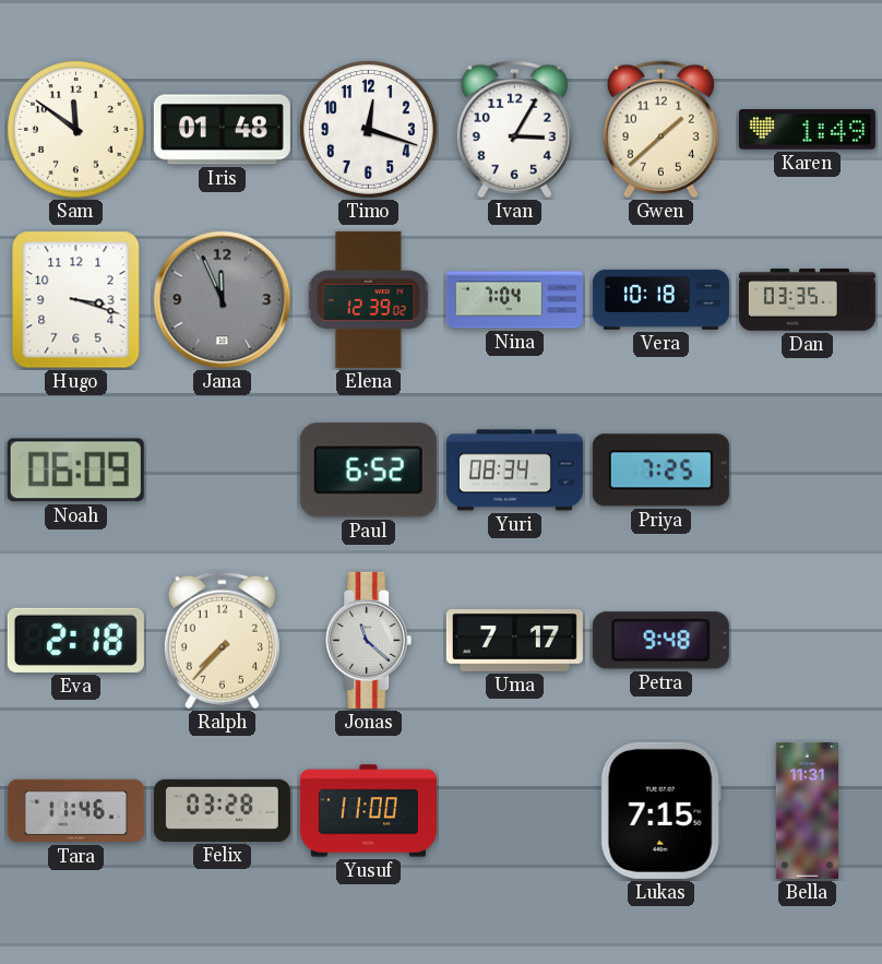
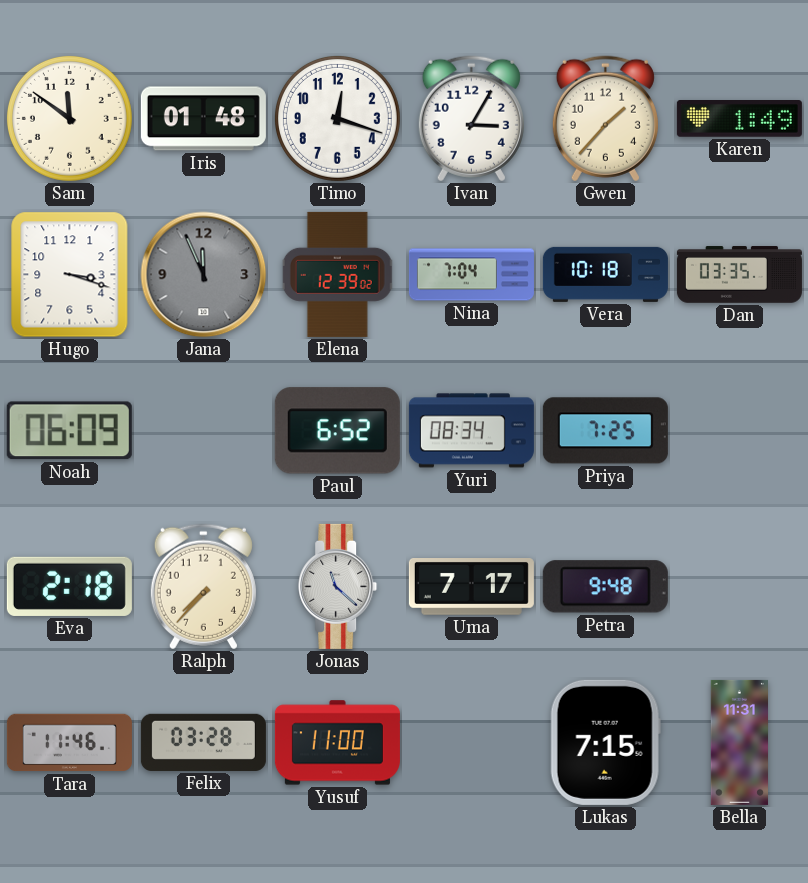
Gwen: 1:38 -> 1:37
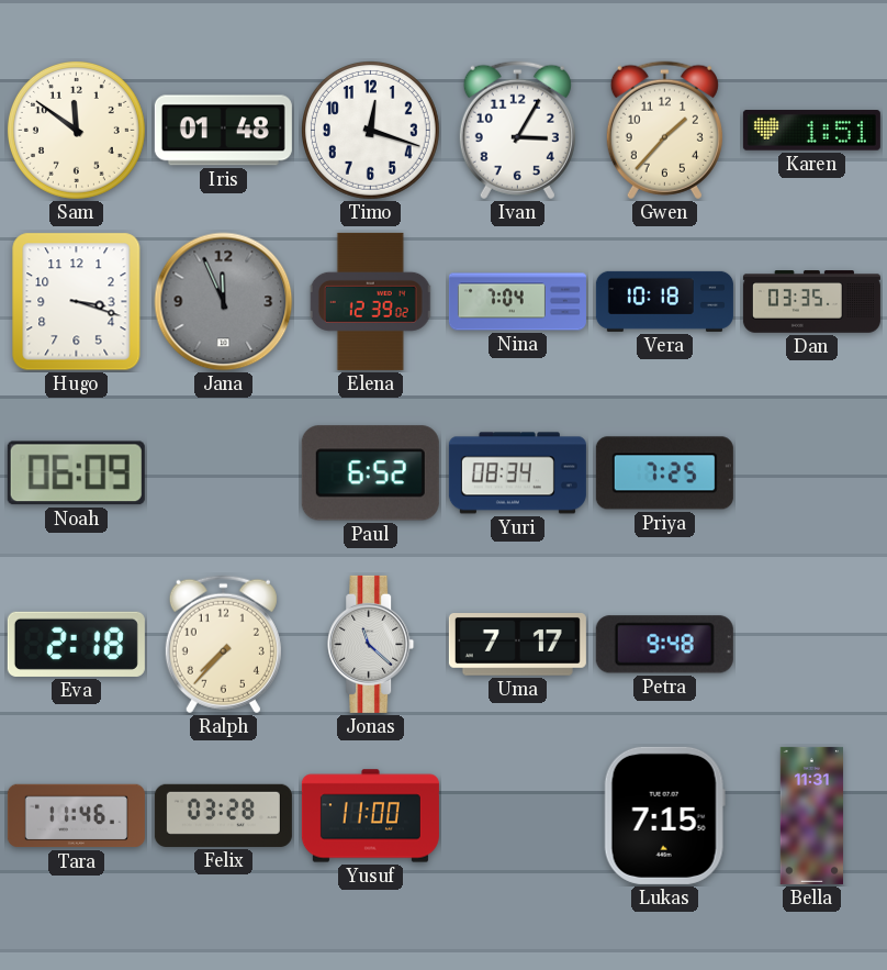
Karen: 1:49 -> 1:51
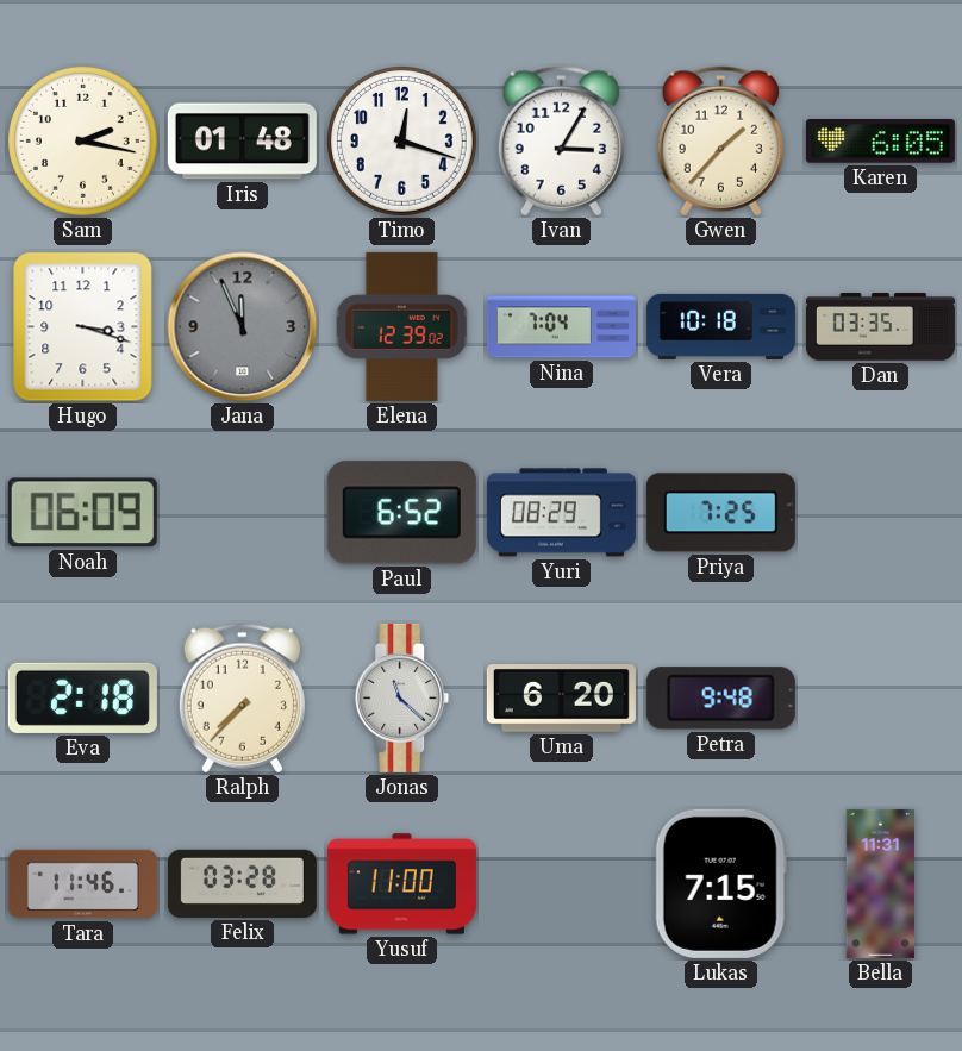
Sam: 11:51 -> 2:17
Karen: 1:51 -> 6:05
Yuri: 08:34 -> 08:29
Uma: 7:17 -> 6:20
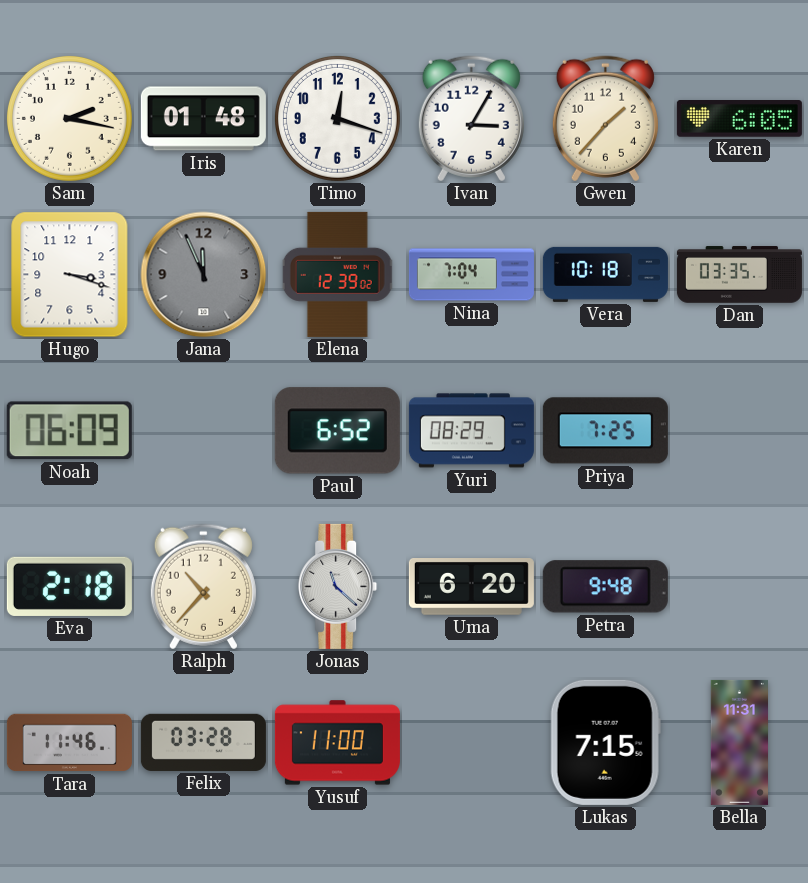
Ralph: 7:37 -> 10:37
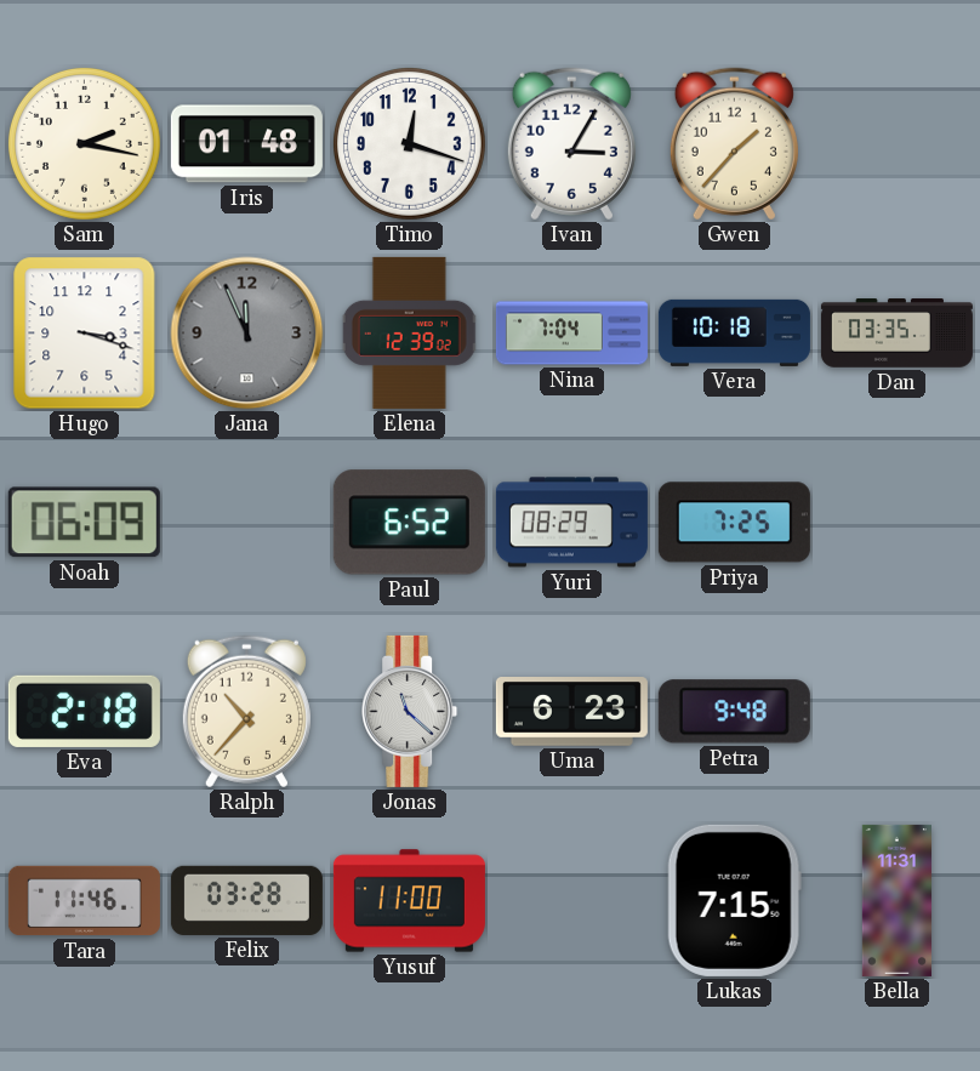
Karen: 6:05 -> none
Uma: 6:20 -> 6:23
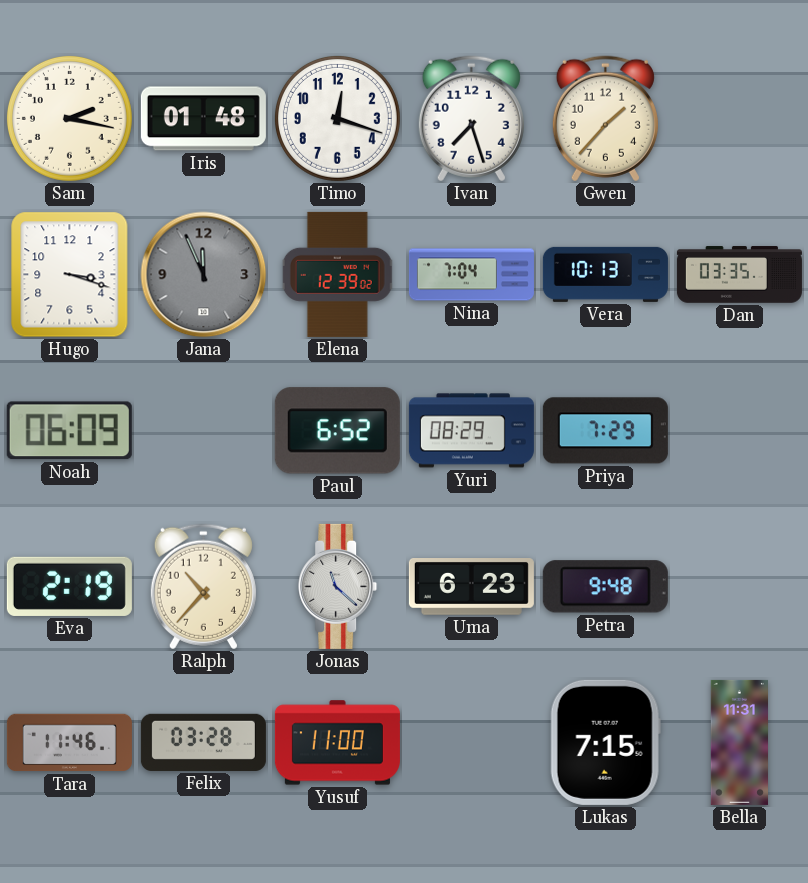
Ivan: 3:05 -> 7:27
Vera: 10:18 -> 10:13
Priya: 7:25 -> 7:29
Eva: 2:18 -> 2:19
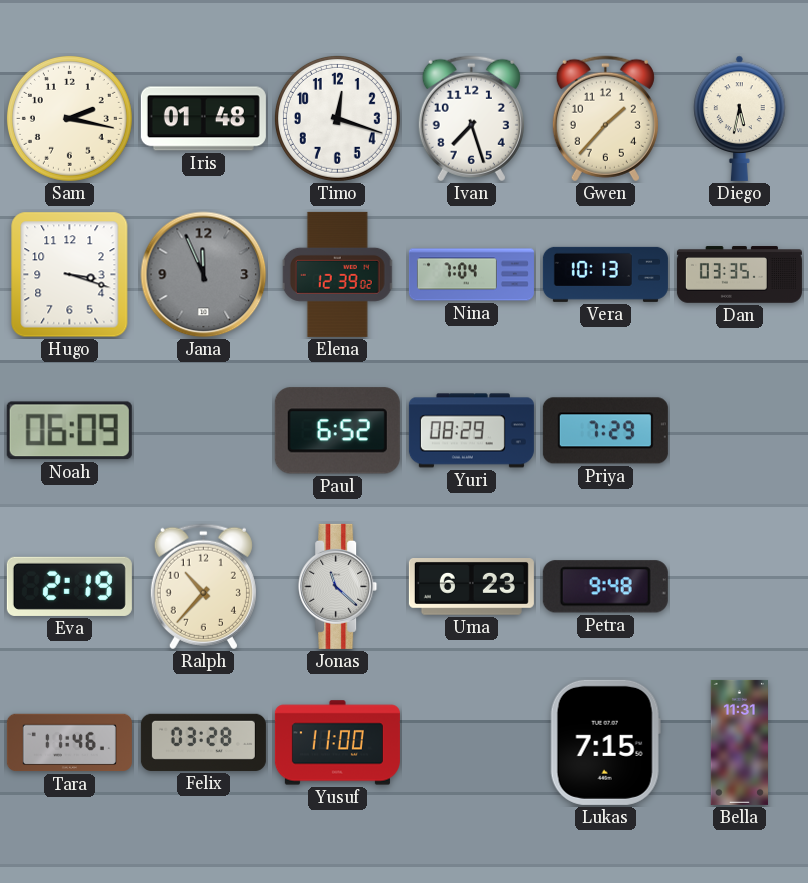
Diego: none -> 5:32
